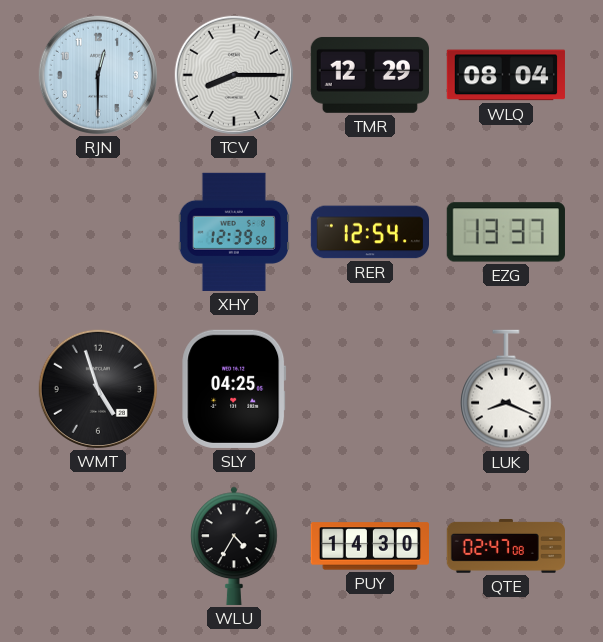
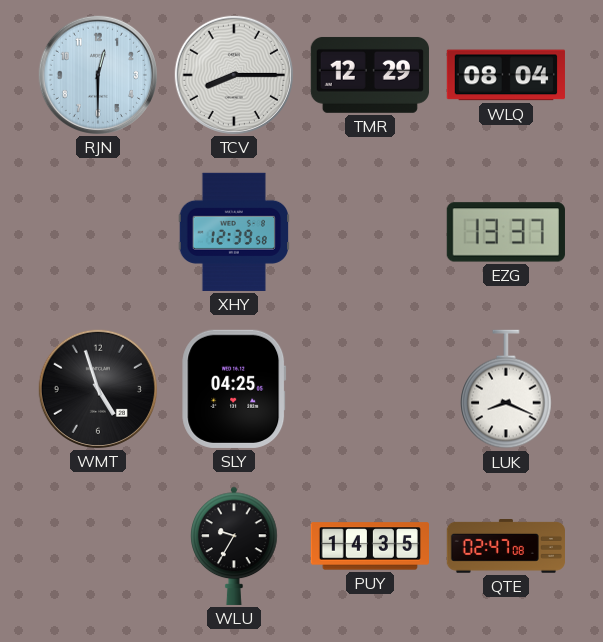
RER: 12:54 -> none
WLU: 4:35 -> 9:35
PUY: 14:30 -> 14:35
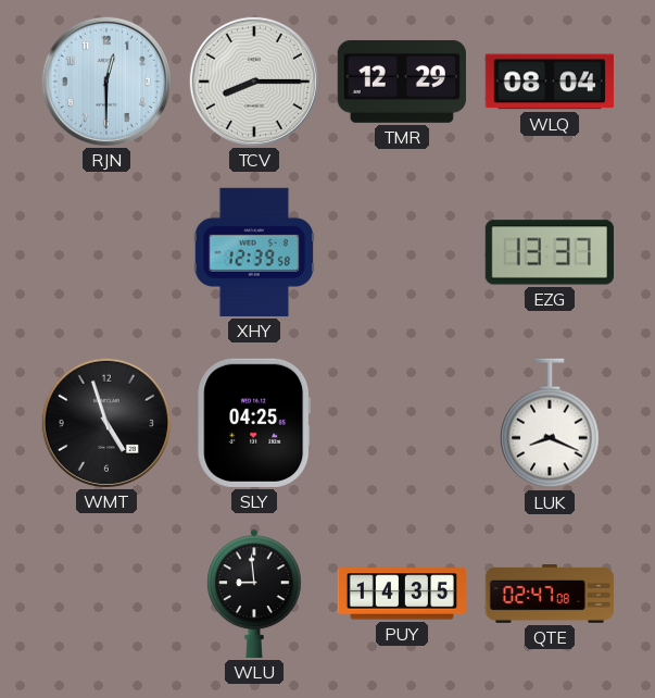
WLU: 9:35 -> 8:59
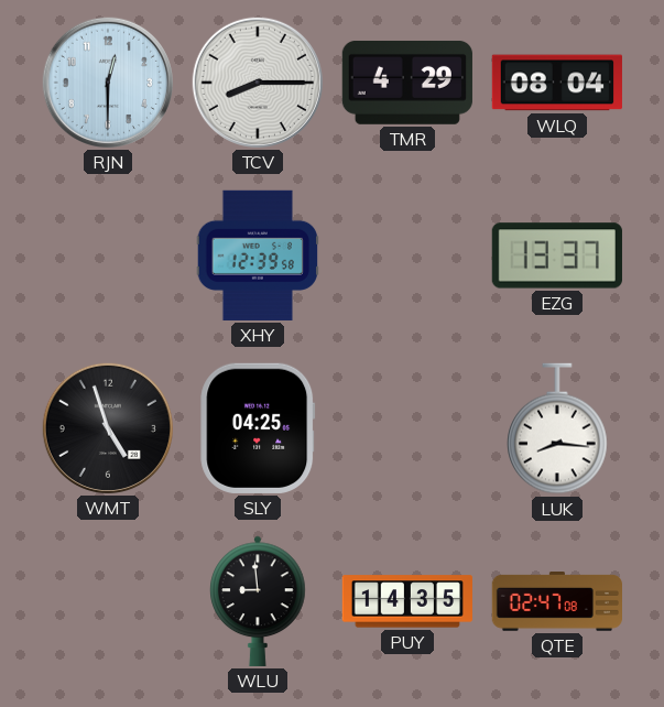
TMR: 12:29 -> 4:29
LUK: 8:19 -> 8:16
